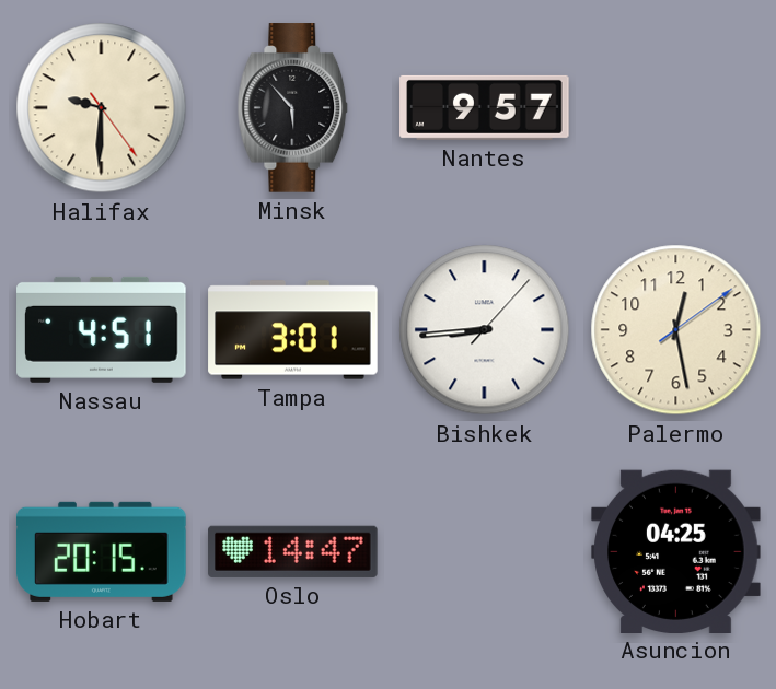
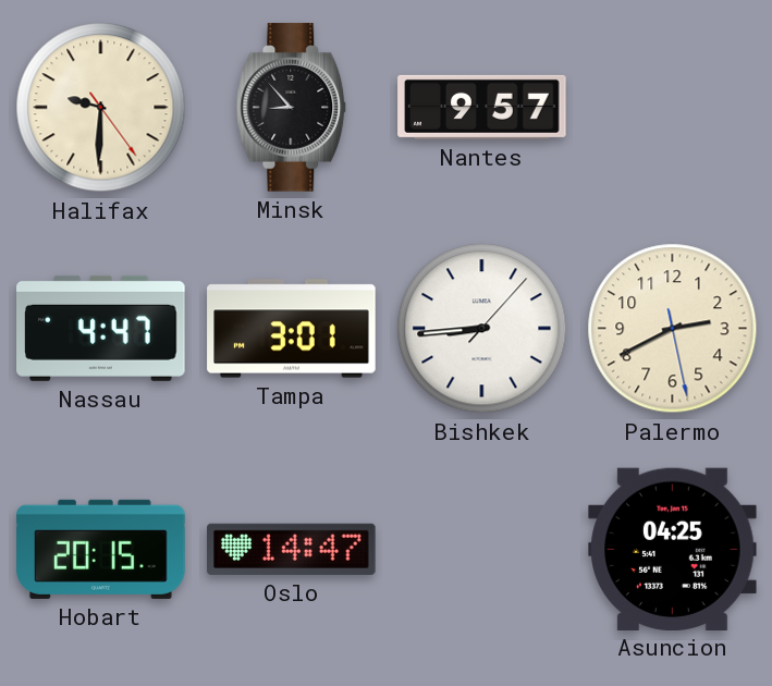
Minsk: 5:53 -> 8:53
Nassau: 4:51 -> 4:47
Palermo: 12:28 -> 2:40
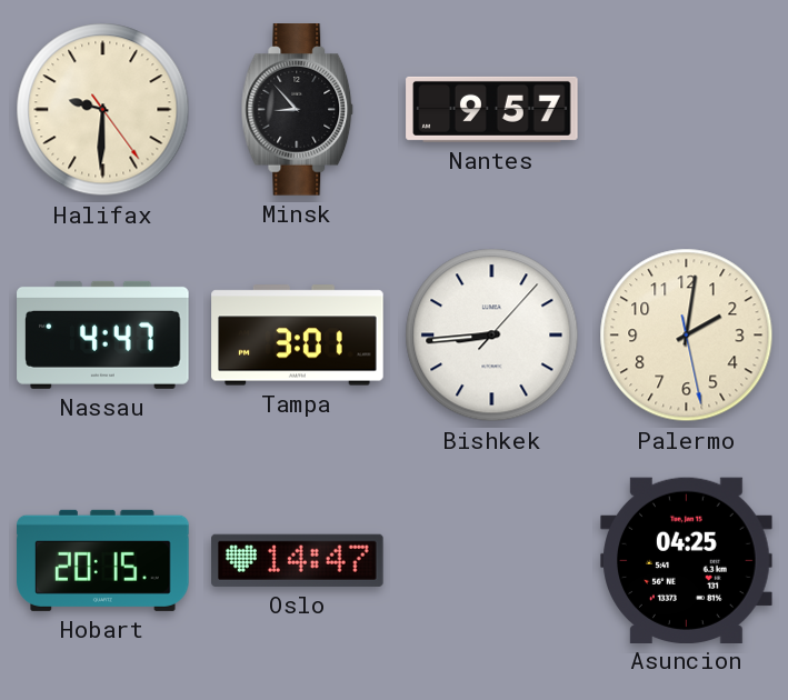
Palermo: 2:40 -> 2:01
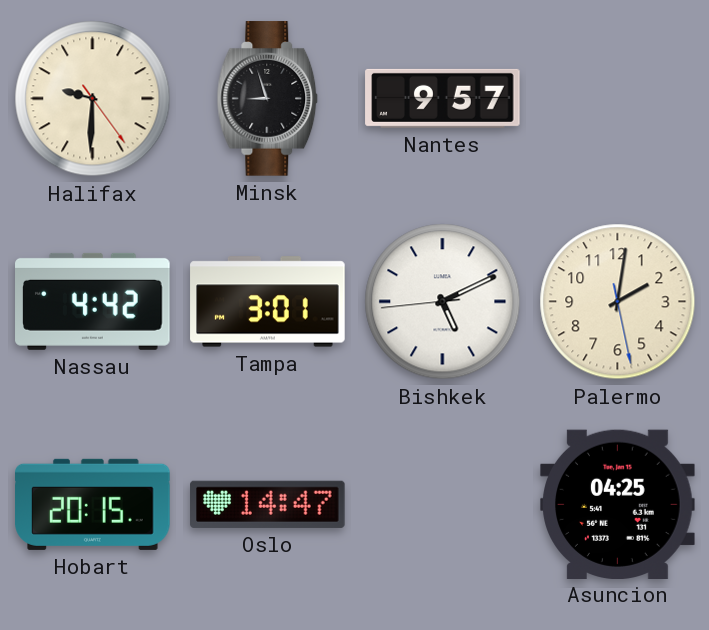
Minsk: 8:53 -> 8:57
Nassau: 4:47 -> 4:42
Bishkek: 8:44 -> 5:10
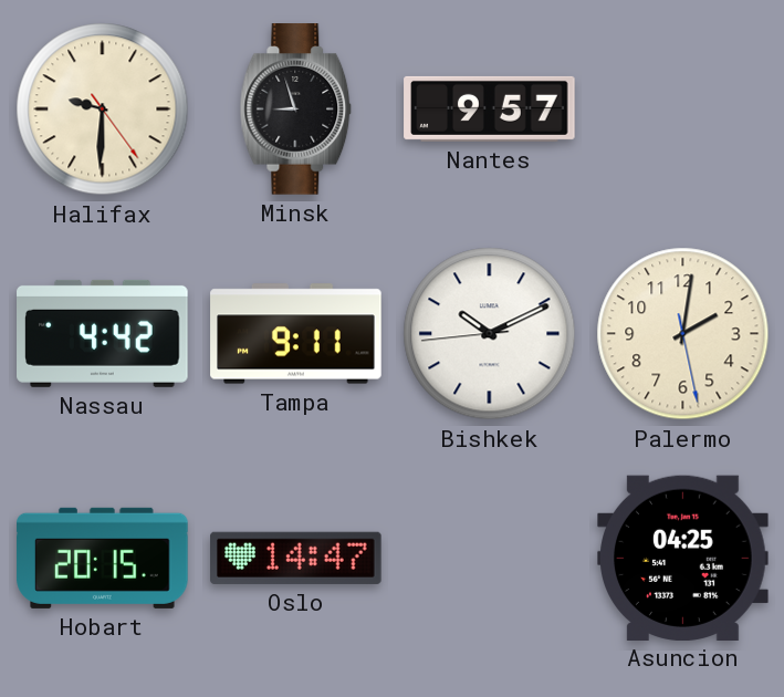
Tampa: 3:01 -> 9:11
Bishkek: 5:10 -> 10:10
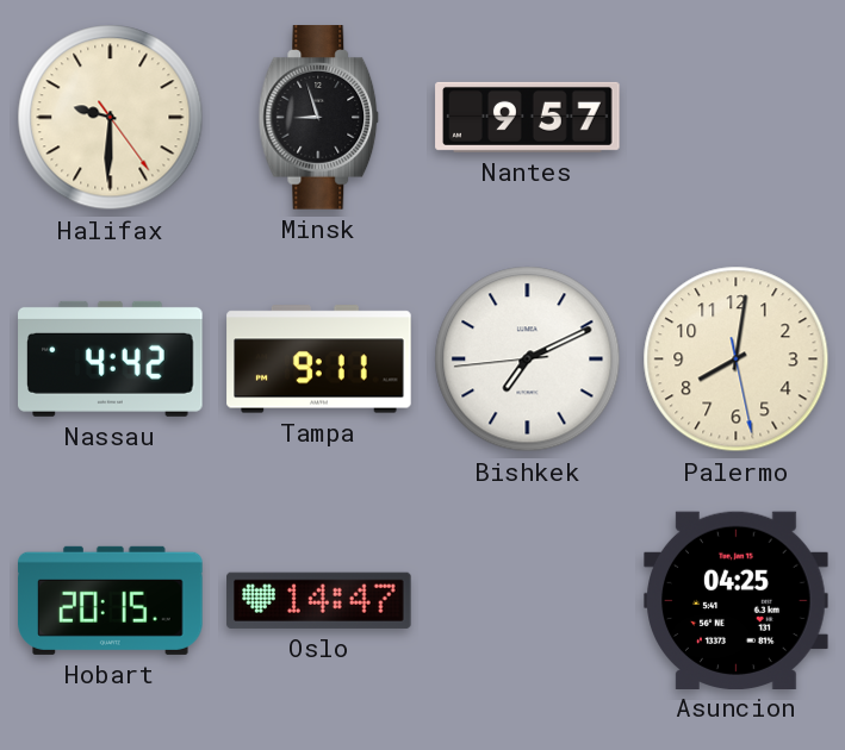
Bishkek: 10:10 -> 7:10
Palermo: 2:01 -> 8:01
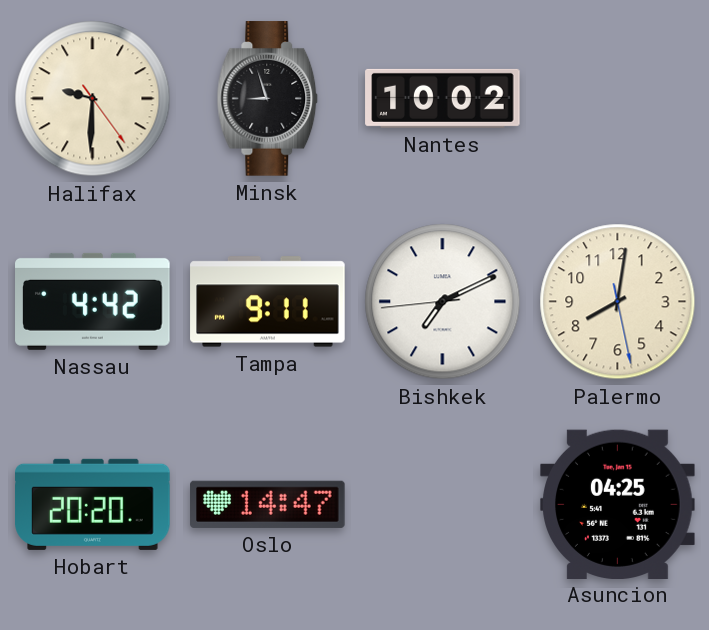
Nantes: 9:57 -> 10:02
Hobart: 20:15 -> 20:20
